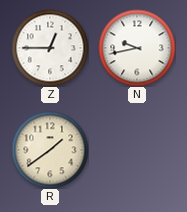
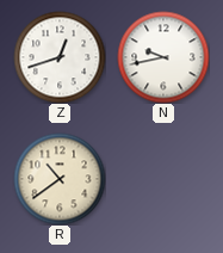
Z: 12:45 -> 12:42
R: 1:39 -> 10:39
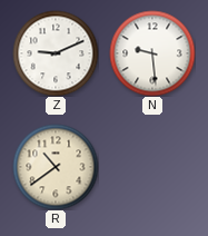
Z: 12:42 -> 9:11
N: 9:43 -> 9:29
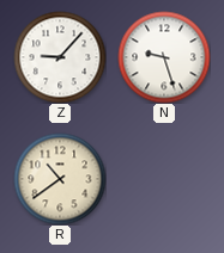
Z: 9:11 -> 9:07
N: 9:29 -> 9:27
